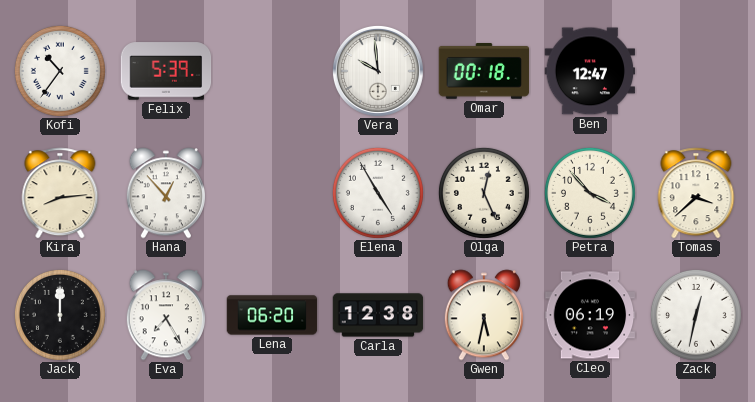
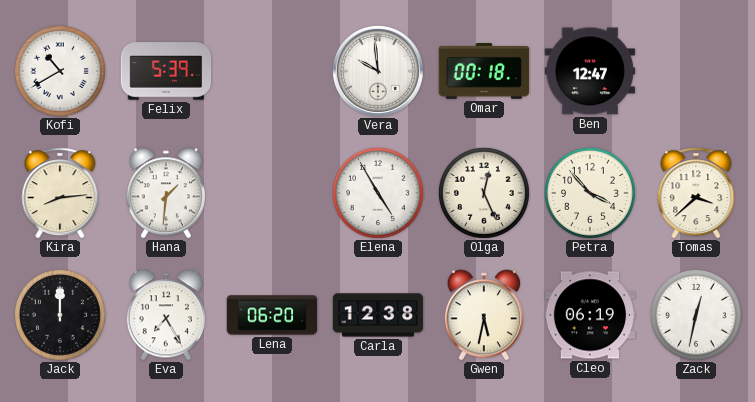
Kofi: 10:36 -> 10:40
Hana: 12:53 -> 1:31
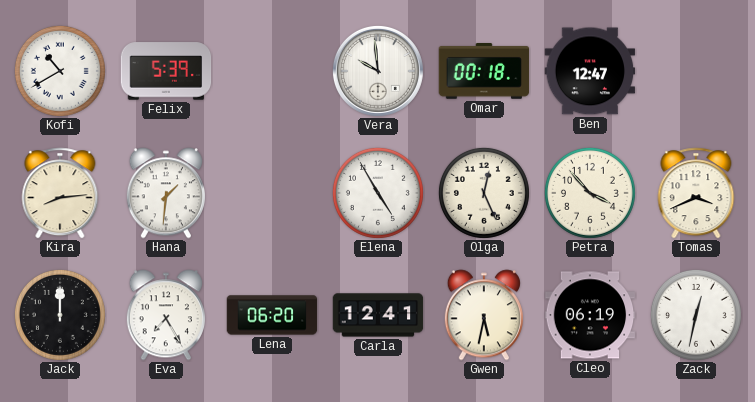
Tomas: 3:38 -> 3:41
Carla: 12:38 -> 12:41
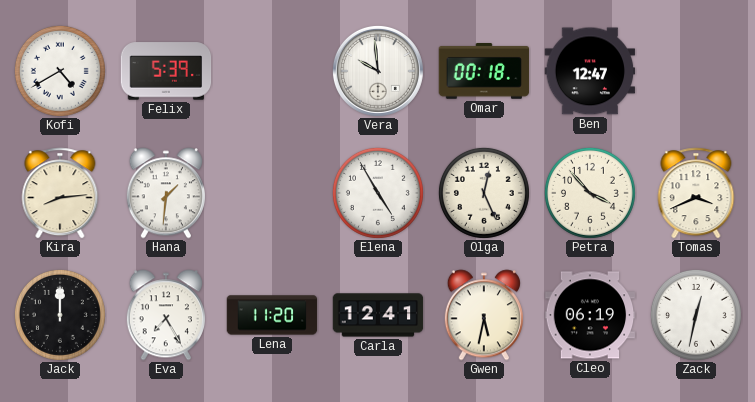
Kofi: 10:40 -> 4:40
Lena: 06:20 -> 11:20
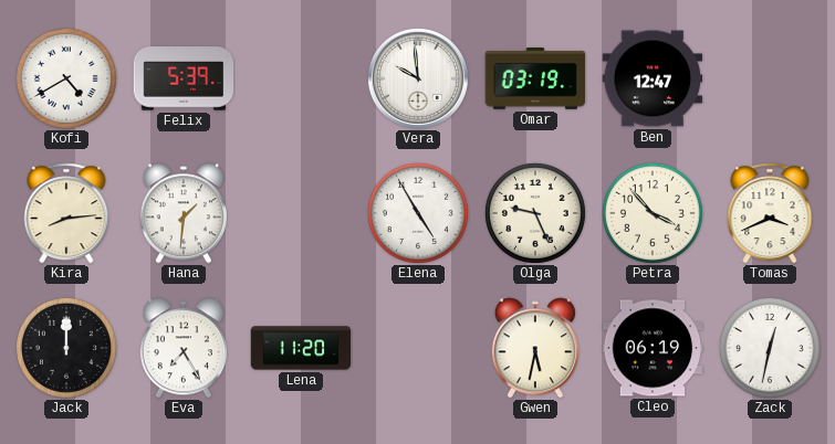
Omar: 00:18 -> 03:19
Olga: 12:26 -> 9:26
Carla: 12:41 -> none
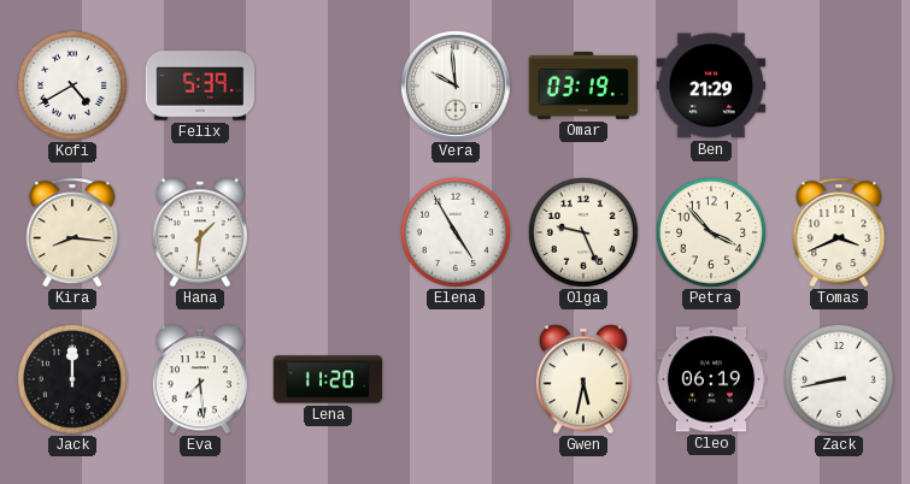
Ben: 12:47 -> 21:29
Kira: 8:14 -> 8:16
Eva: 7:25 -> 7:29
Zack: 12:32 -> 8:43
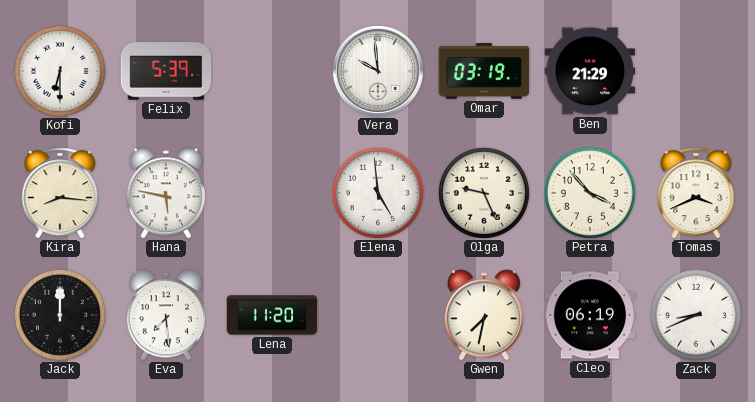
Kofi: 4:40 -> 6:30
Hana: 1:31 -> 5:47
Elena: 4:55 -> 4:59
Gwen: 5:32 -> 7:32
Zack: 8:43 -> 8:41
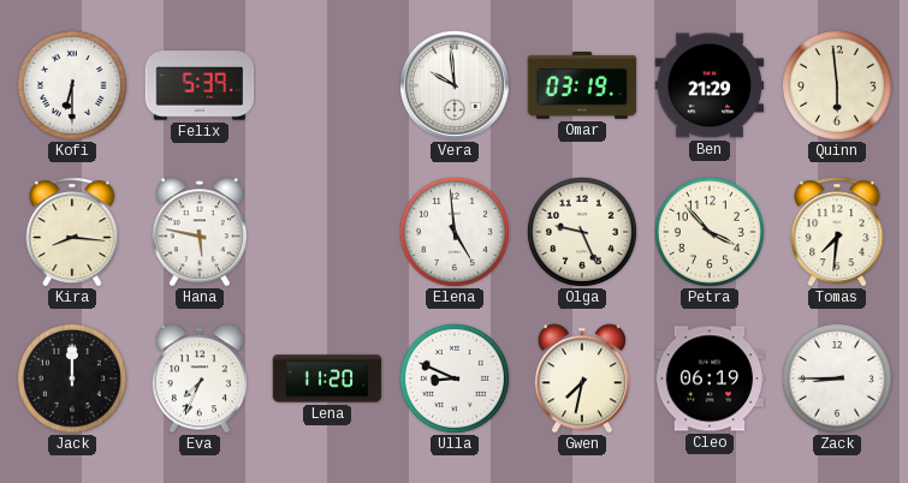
Quinn: none -> 5:59
Tomas: 3:41 -> 7:31
Eva: 7:29 -> 7:34
Ulla: none -> 8:49
Zack: 8:41 -> 8:45
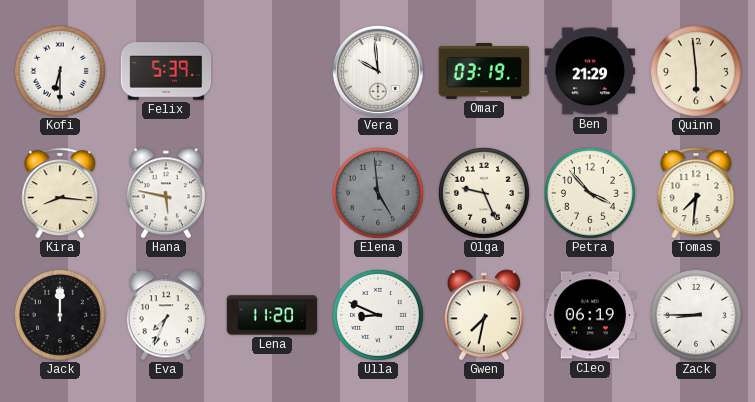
Elena dial: white -> grey
